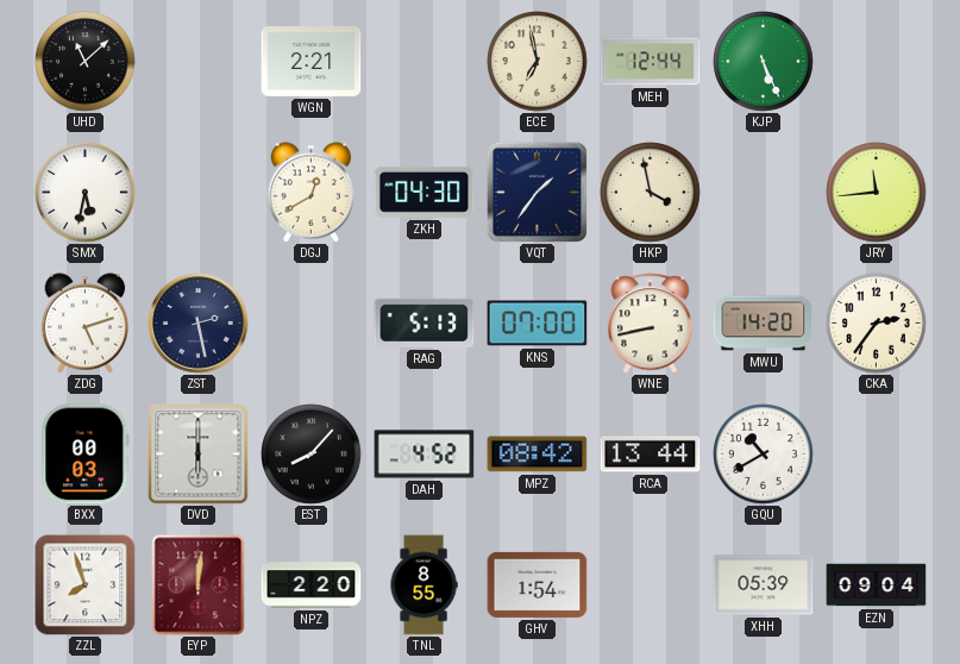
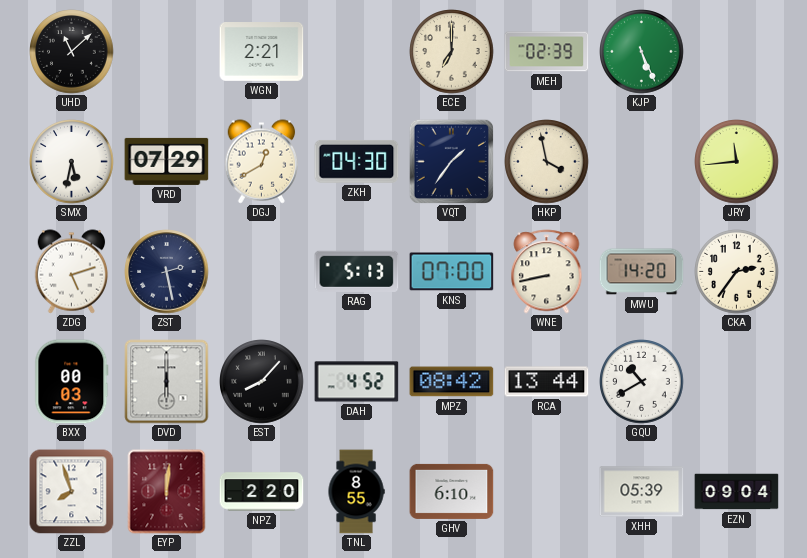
ECE: 6:58 -> 7:00
MEH: 12:44 -> 02:39
VRD: none -> 07:29
GHV: 1:54 -> 6:10
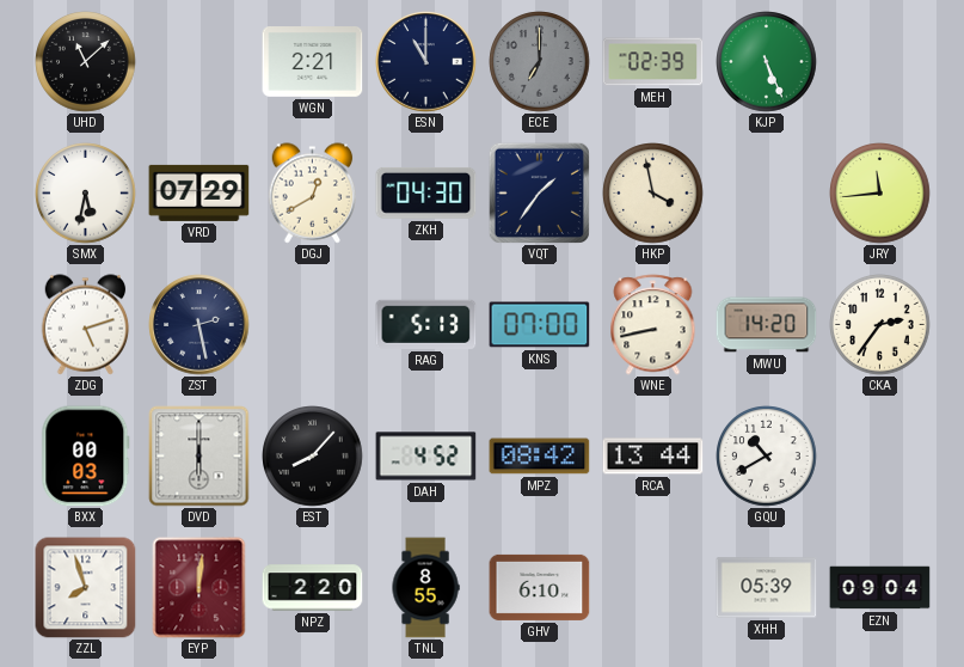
ESN: none -> 11:00
ECE dial: cream -> grey
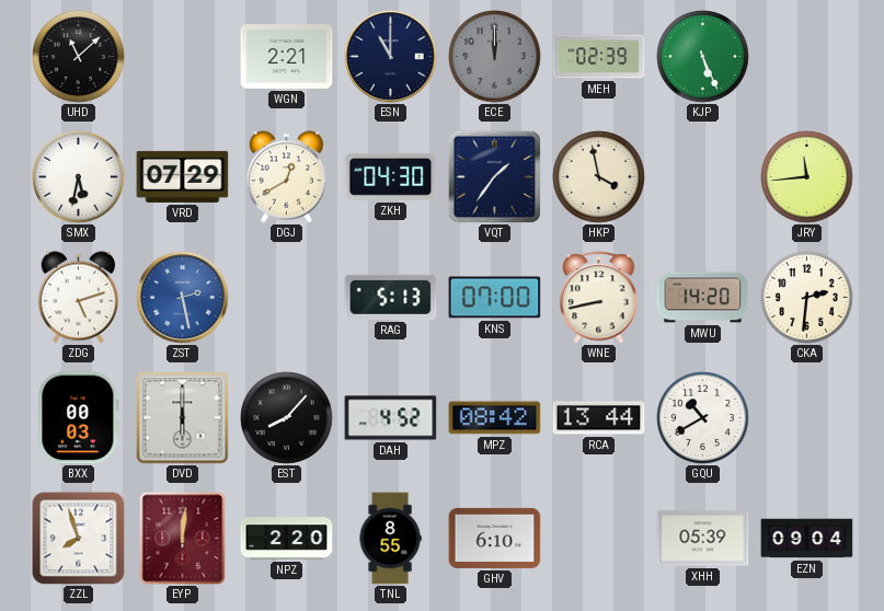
ECE: 7:00 -> 12:00
ZST dial: navy -> blue
CKA: 2:36 -> 2:31
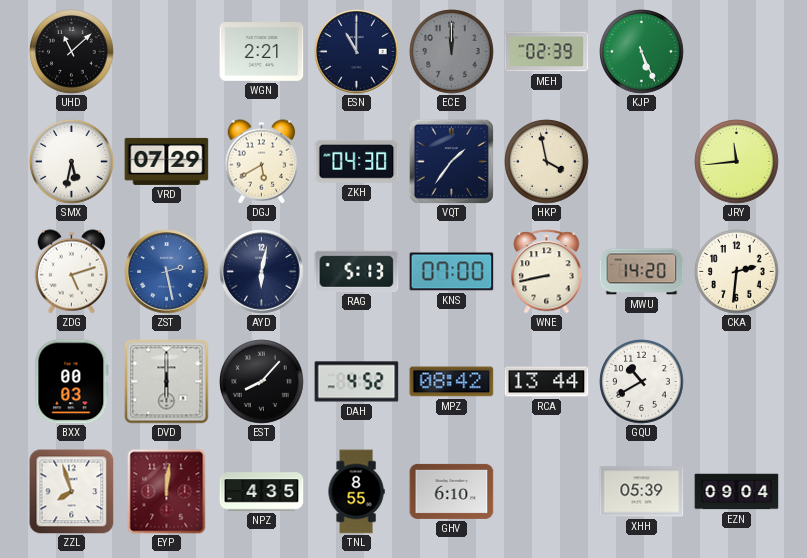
DGJ: 12:40 -> 5:40
AYD: none -> 6:02
NPZ: 2:20 -> 4:35
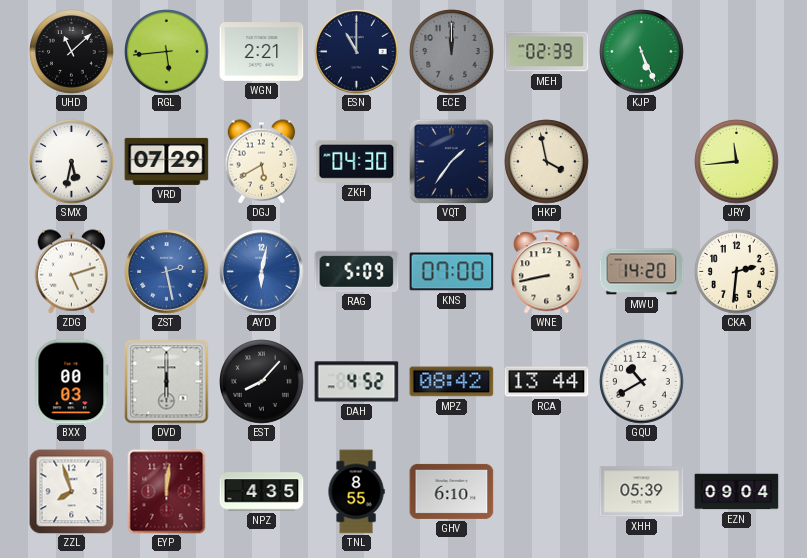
RGL: none -> 5:44
AYD dial: navy -> blue
RAG: 5:13 -> 5:09
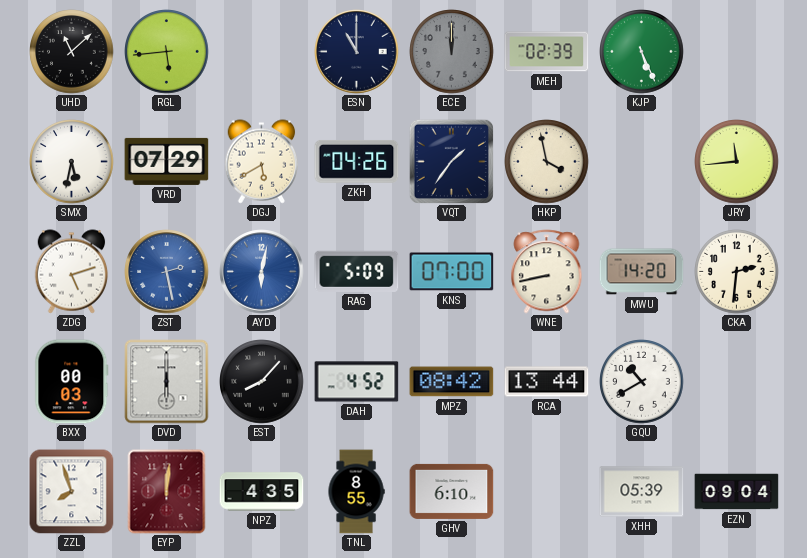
WGN: 2:21 -> none
ZKH: 04:30 -> 04:26
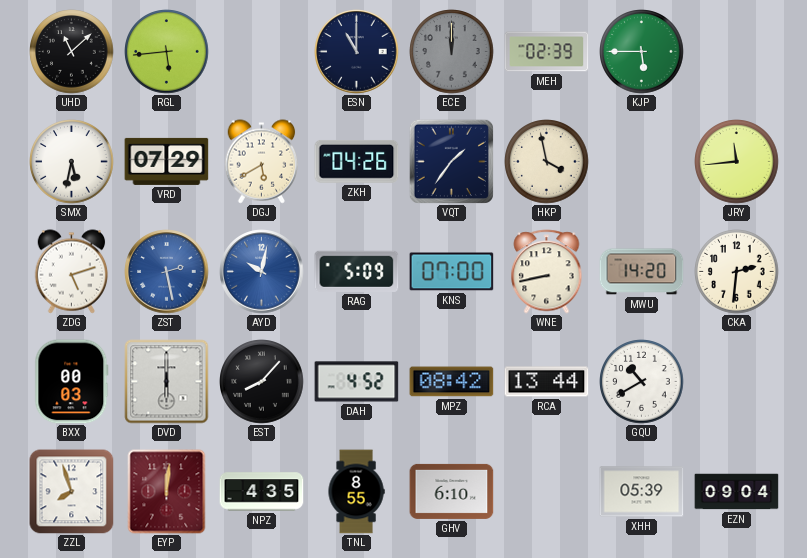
KJP: 5:26 -> 5:45
AYD: 6:02 -> 10:02
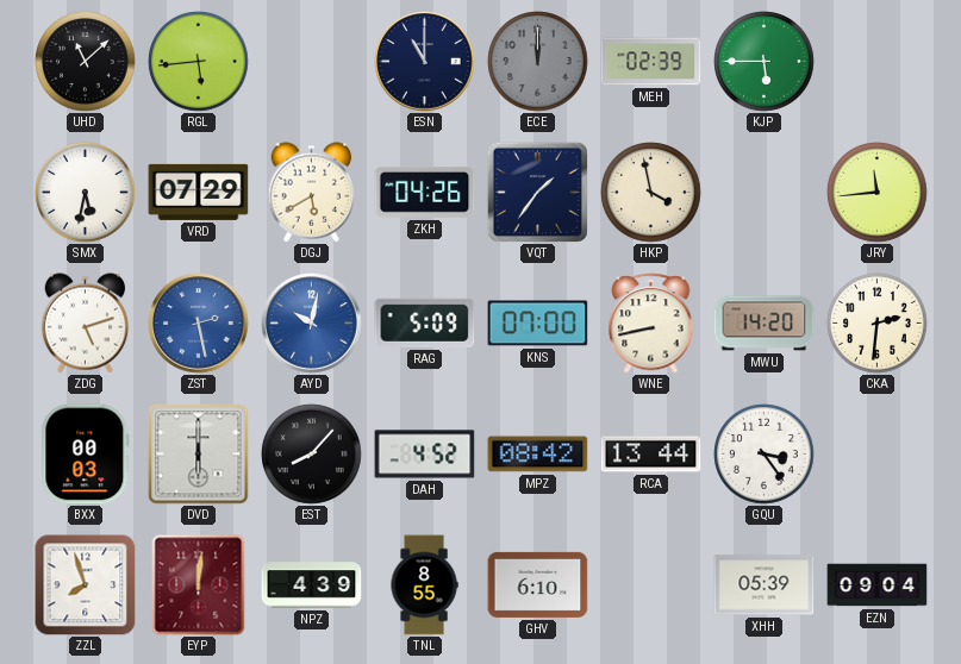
GQU: 10:40 -> 3:24
NPZ: 4:35 -> 4:39
